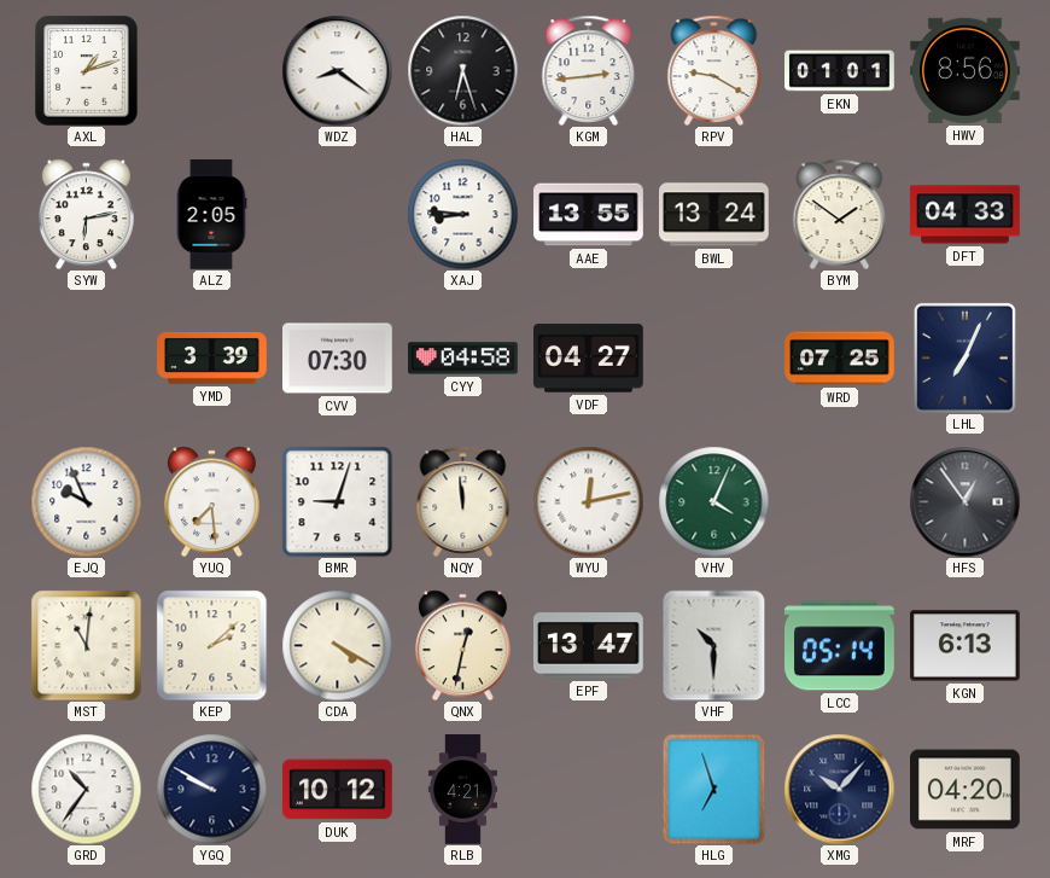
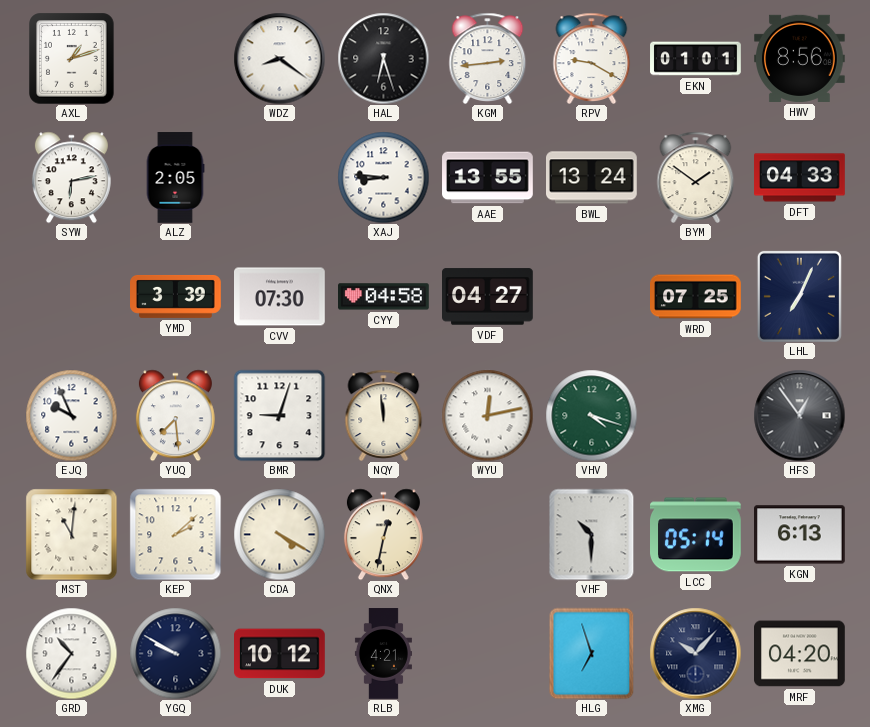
VHV: 4:04 -> 4:18
EPF: 13:47 -> none
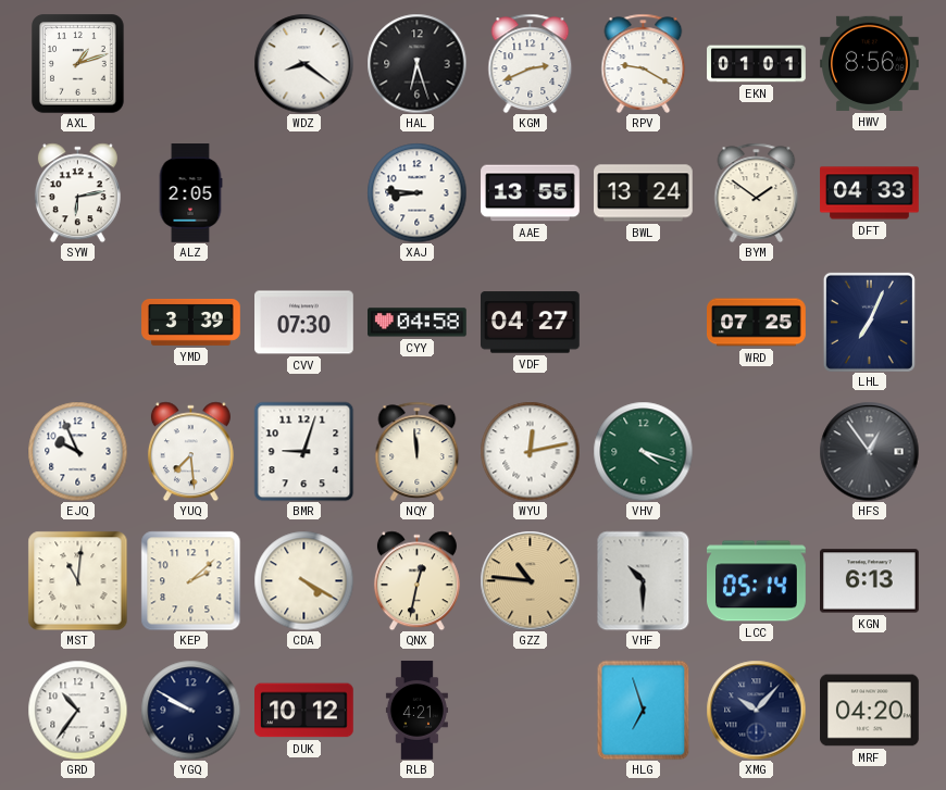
KGM: 2:44 -> 2:41
GZZ: none -> 10:46
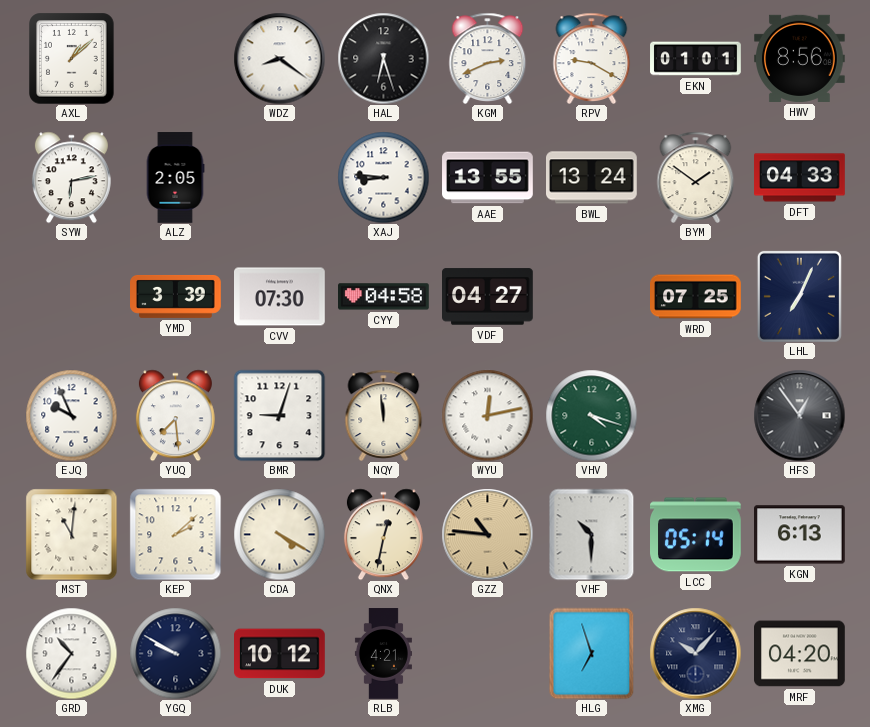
AXL: 1:12 -> 1:08
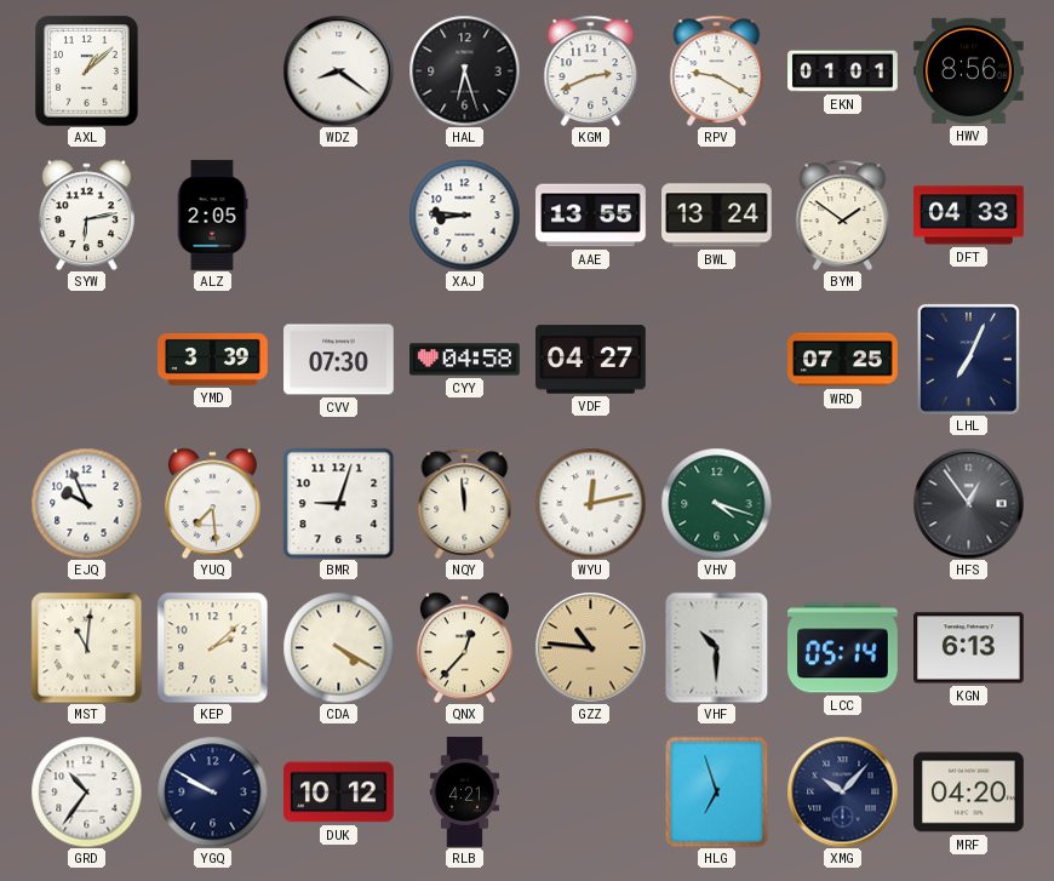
QNX: 12:32 -> 12:37
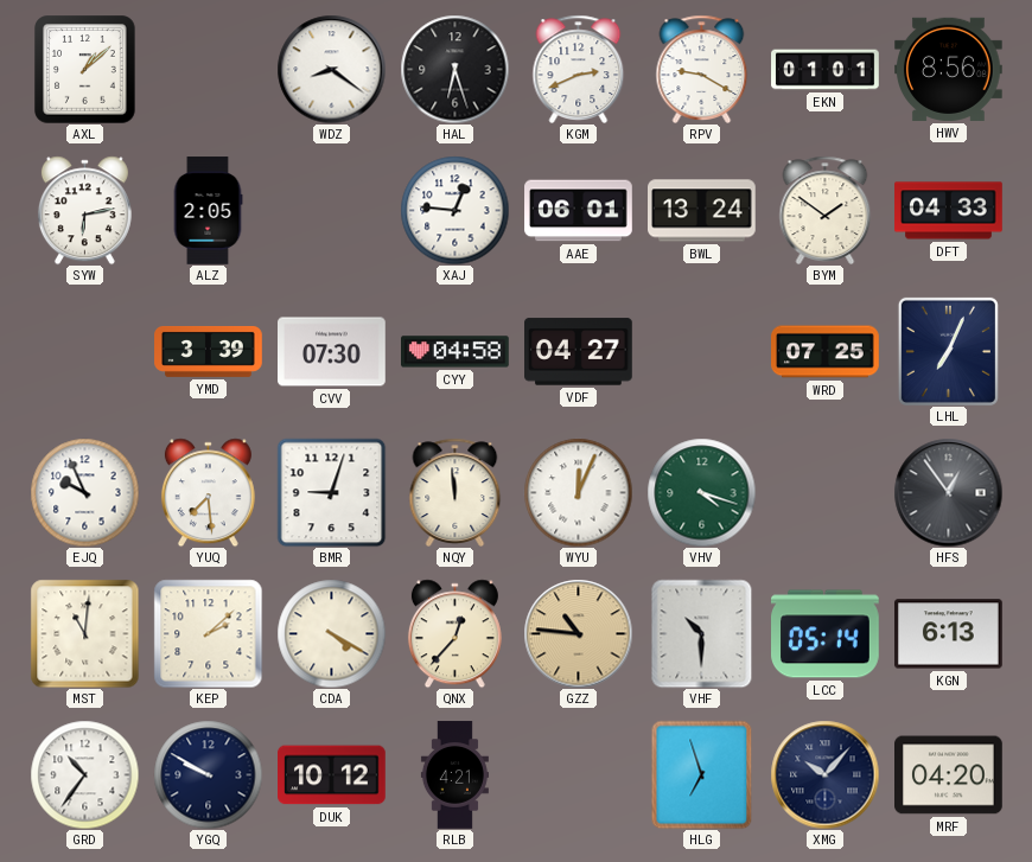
XAJ: 8:46 -> 12:46
AAE: 13:55 -> 06:01
WYU: 12:13 -> 12:04
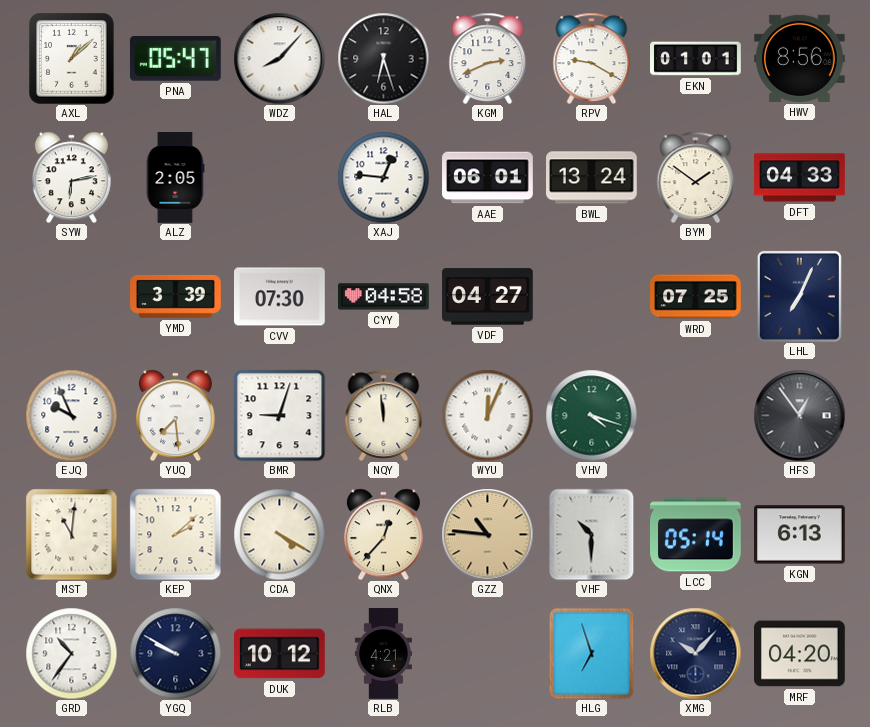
PNA: none -> 05:47
WDZ: 8:21 -> 8:07
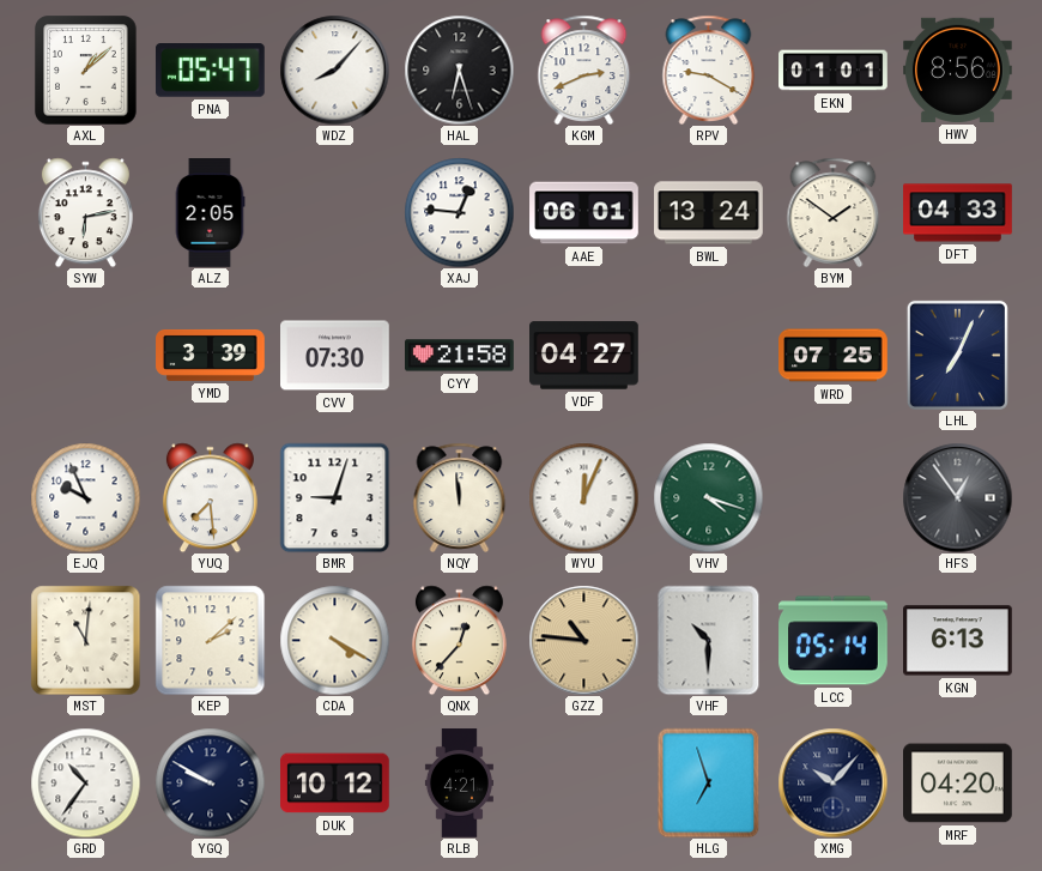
CYY: 04:58 -> 21:58
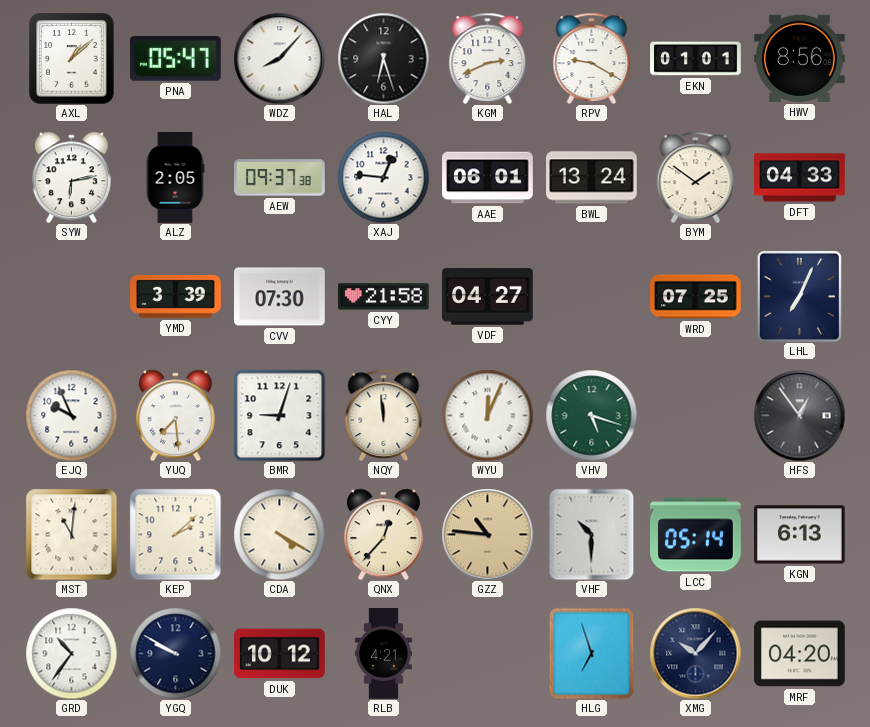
AEW: none -> 09:37
VHV: 4:18 -> 5:18
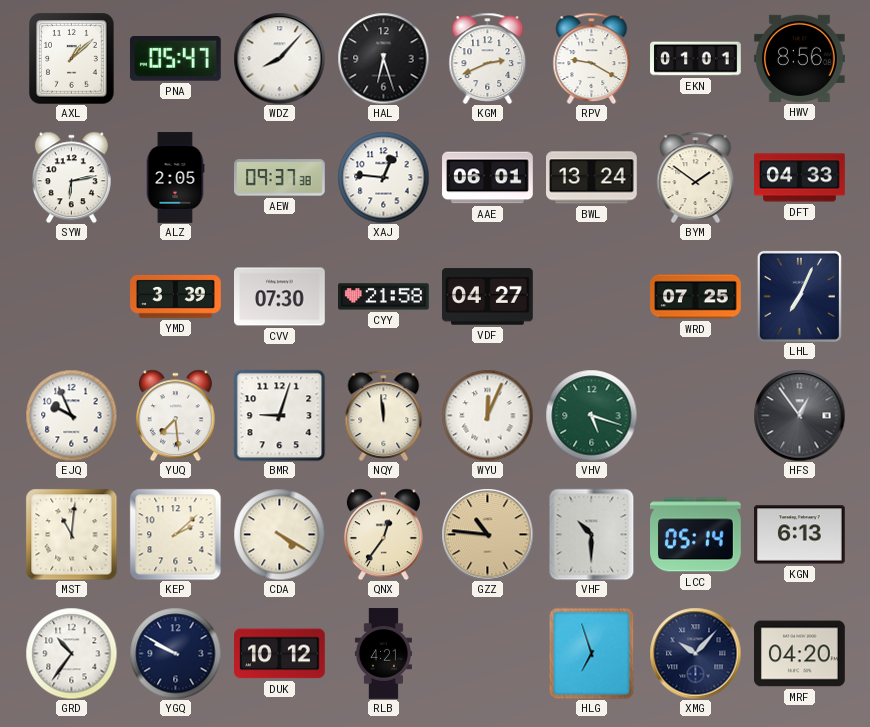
QNX: 12:37 -> 12:36
